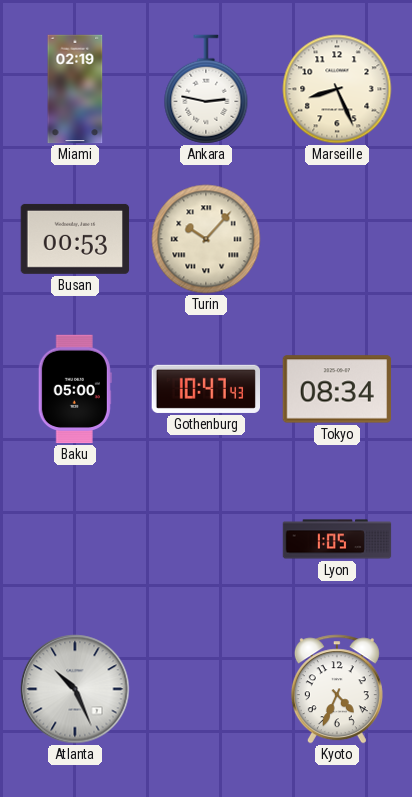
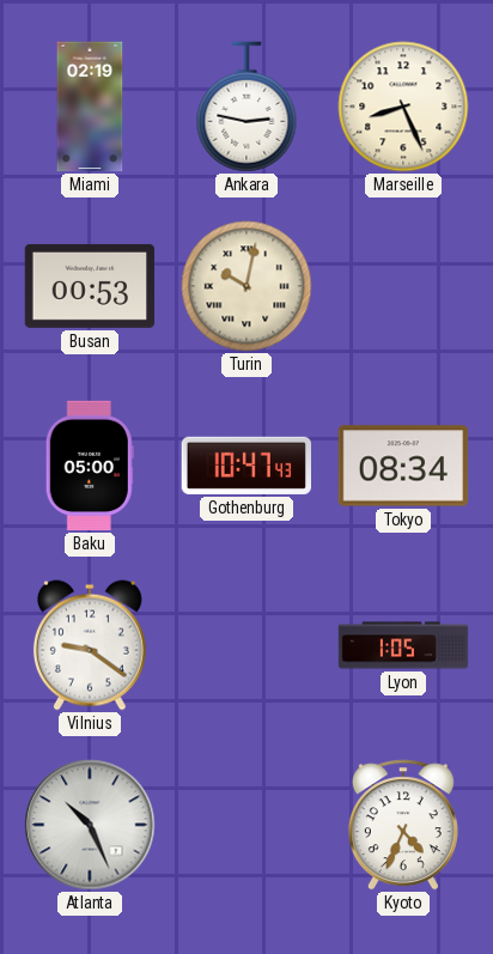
Turin: 10:07 -> 10:02
Vilnius: none -> 9:21
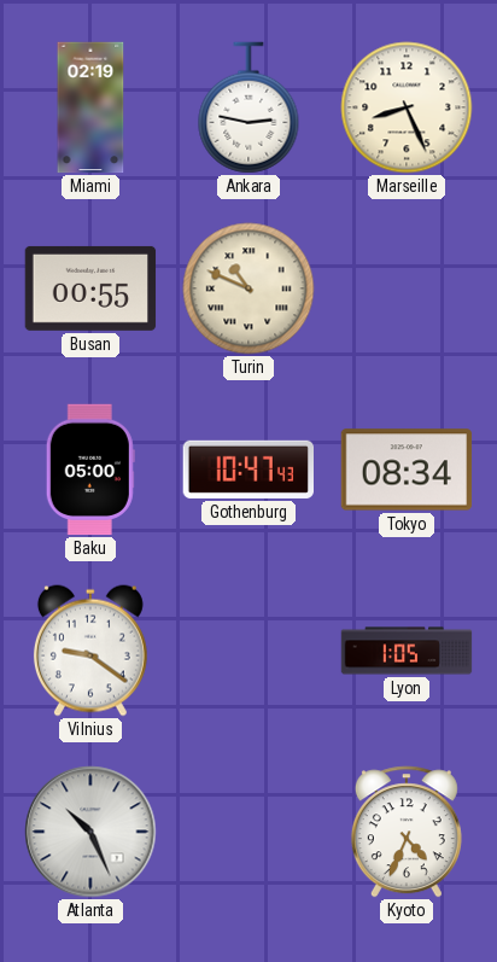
Busan: 00:53 -> 00:55
Turin: 10:02 -> 10:49
